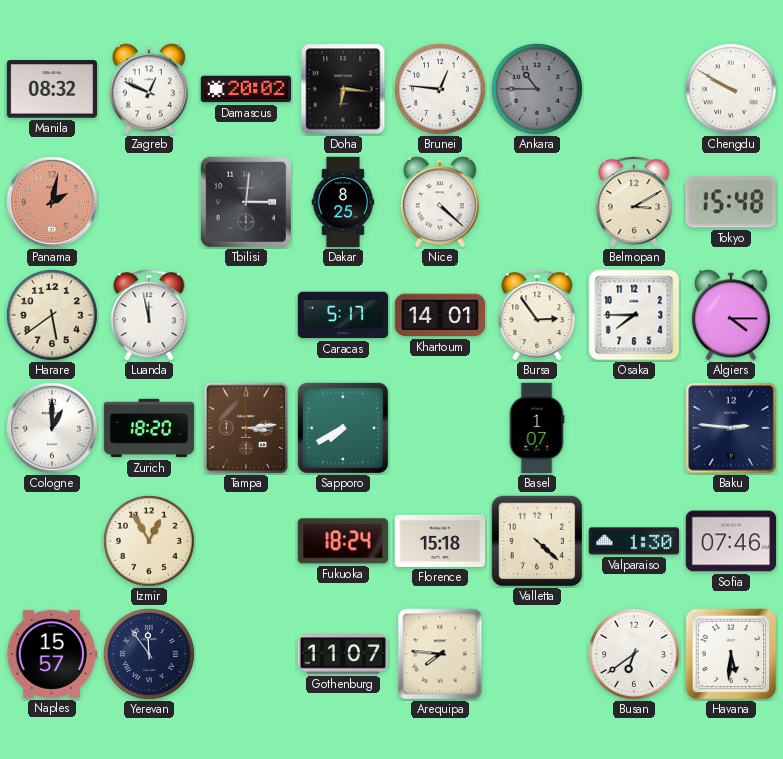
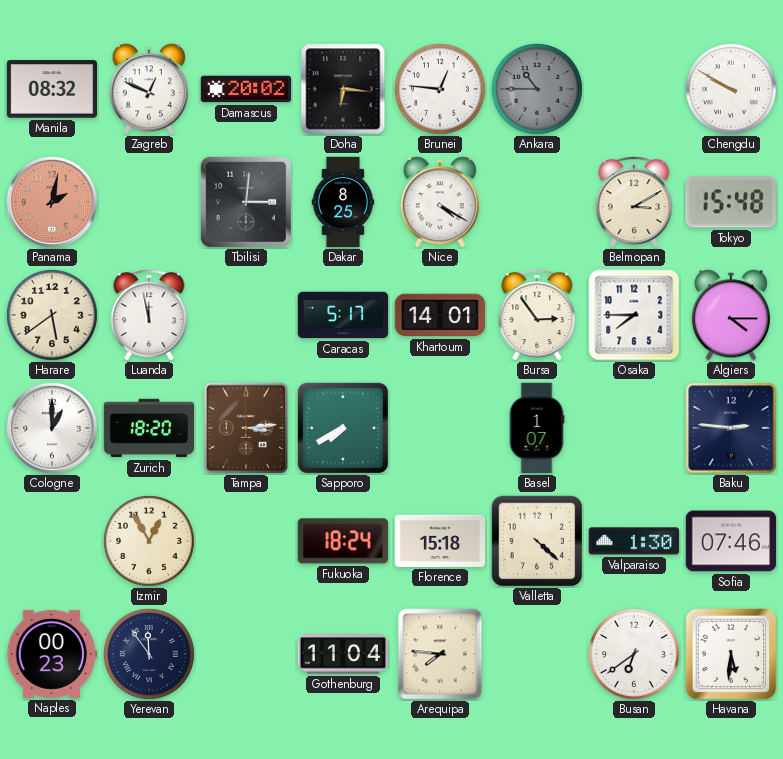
Nice: 4:22 -> 4:20
Naples: 15:57 -> 00:23
Gothenburg: 11:07 -> 11:04
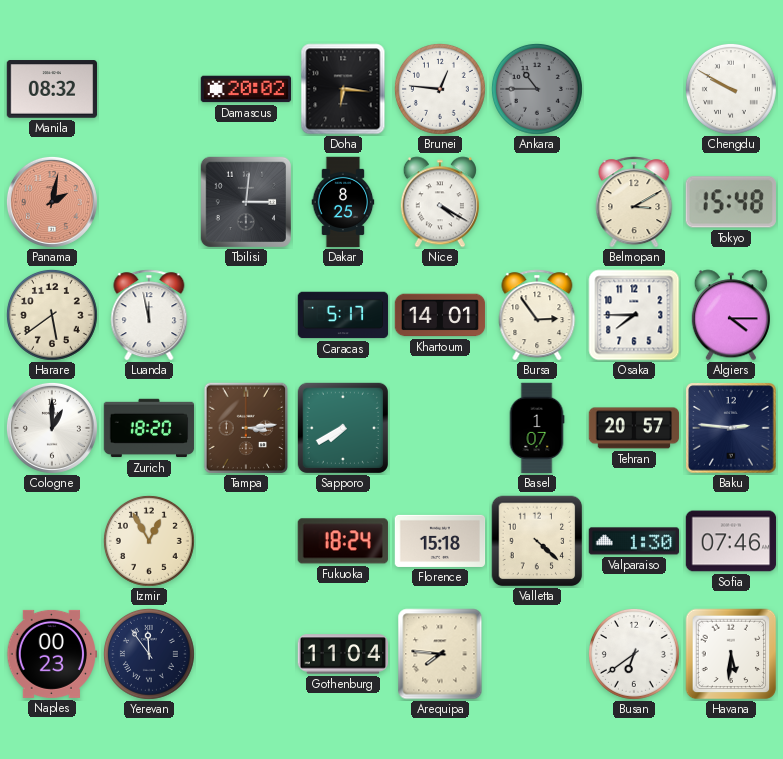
Zagreb: 12:49 -> none
Tehran: none -> 20:57
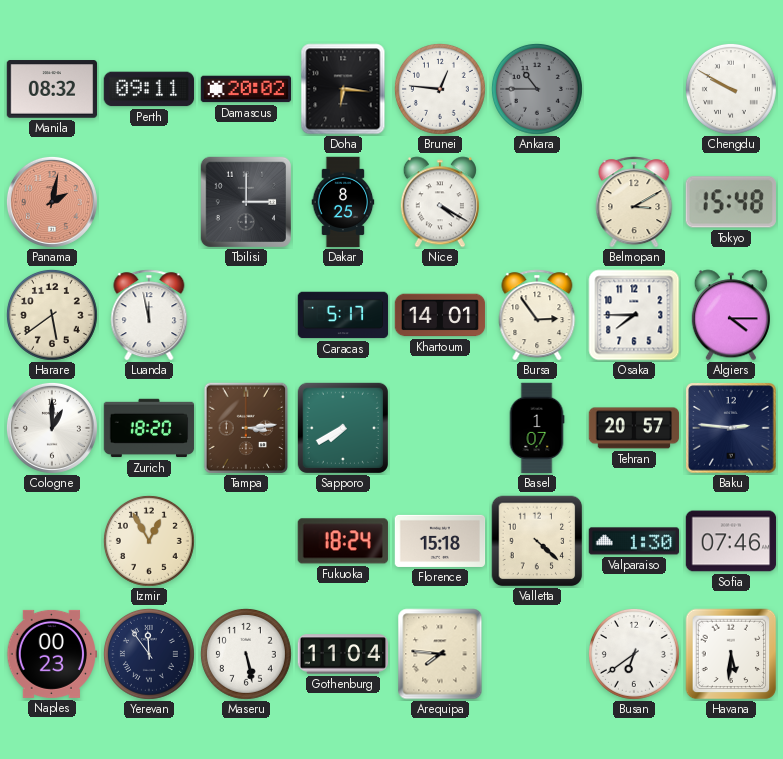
Perth: none -> 09:11
Tbilisi: 3:01 -> 3:00
Maseru: none -> 5:28
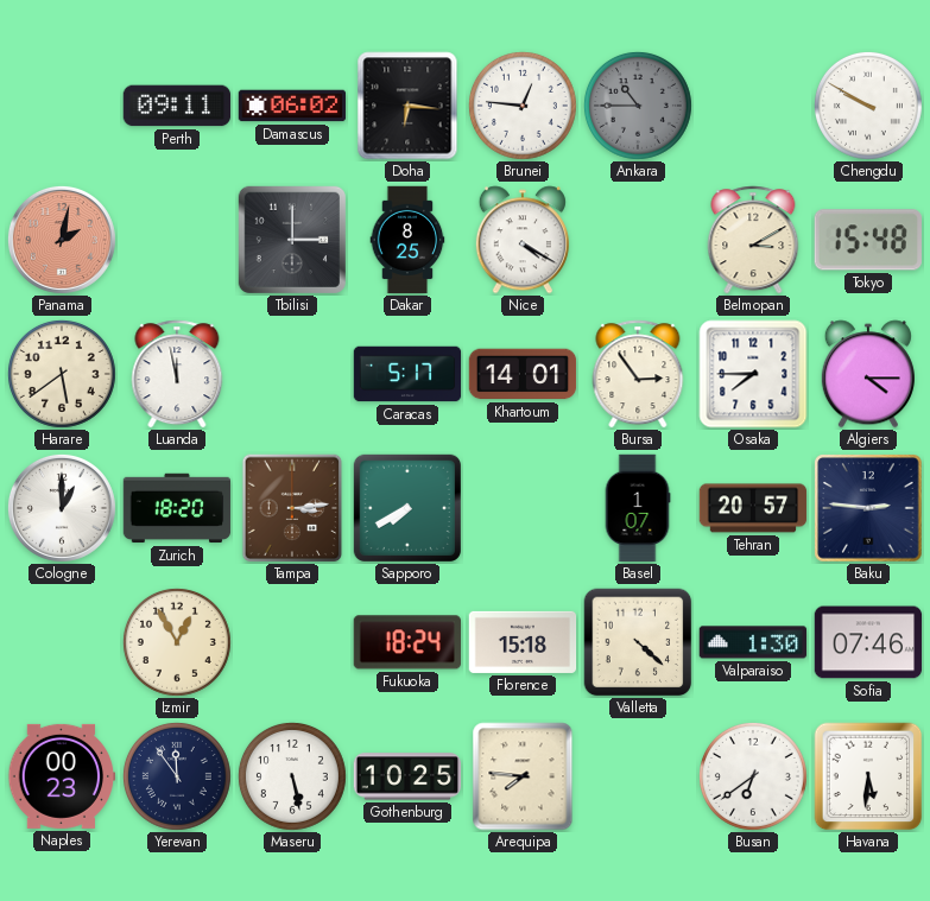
Manila: 08:32 -> none
Damascus: 20:02 -> 06:02
Gothenburg: 11:04 -> 10:25
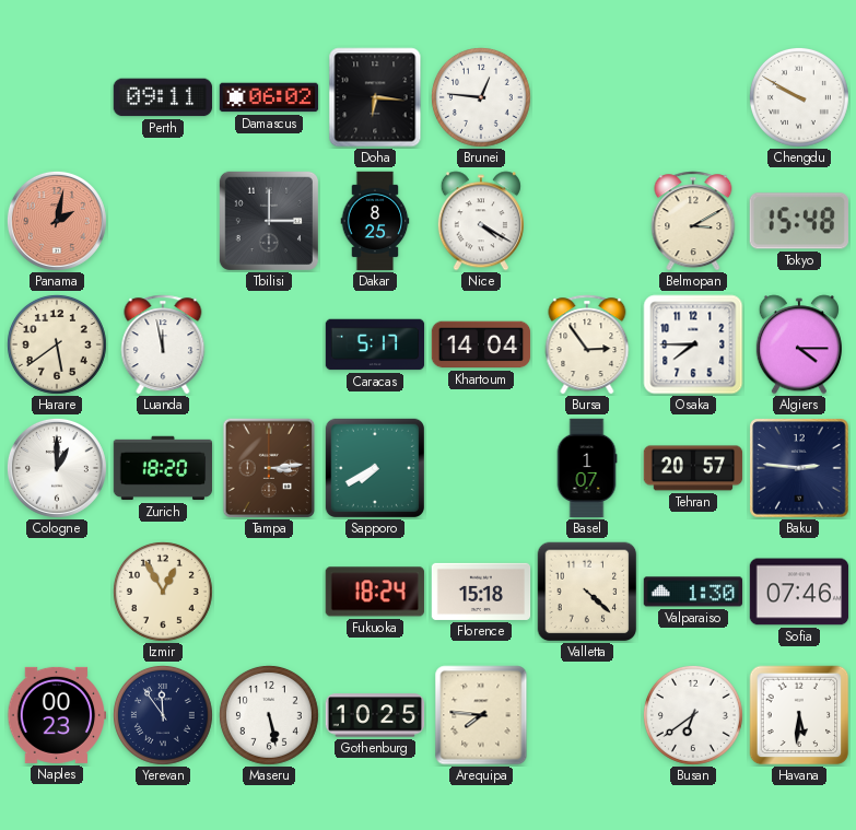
Ankara: 10:45 -> none
Khartoum: 14:01 -> 14:04
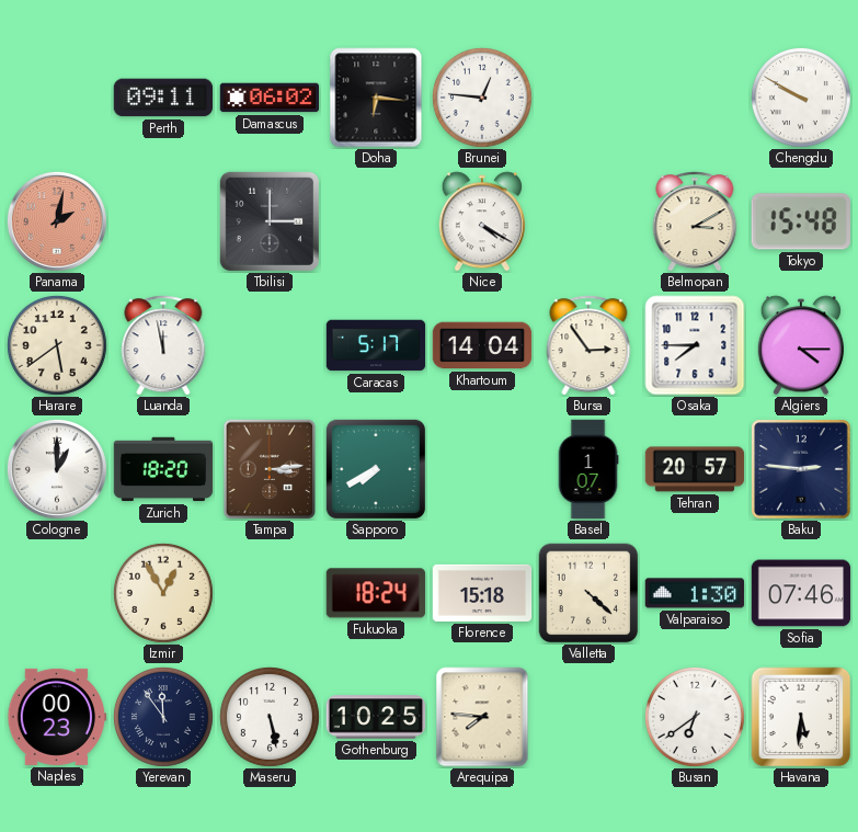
Dakar: 8:25 -> none
